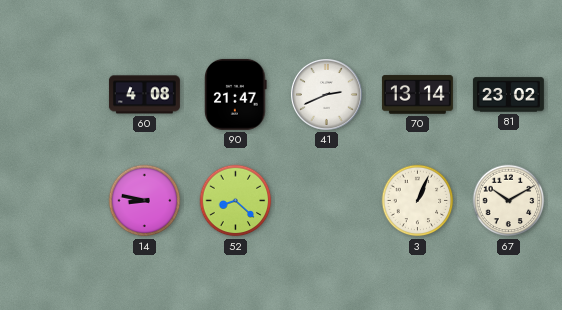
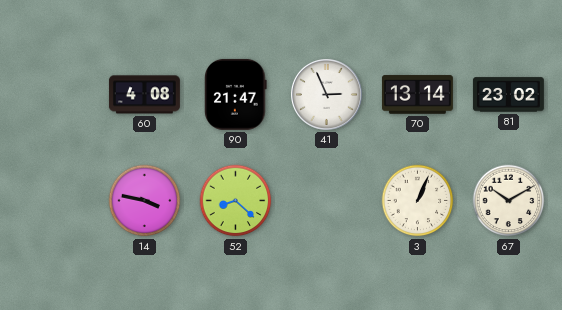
41: 2:41 -> 2:56
14: 8:47 -> 3:47
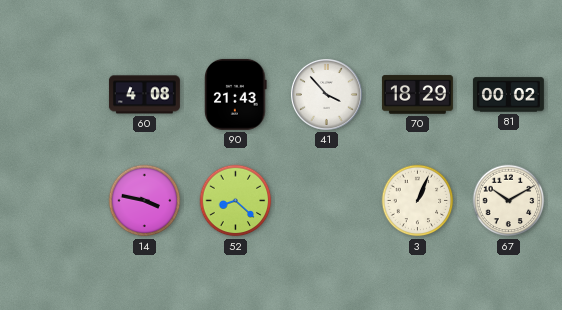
90: 21:47 -> 21:43
41: 2:56 -> 3:53
70: 13:14 -> 18:29
81: 23:02 -> 00:02
